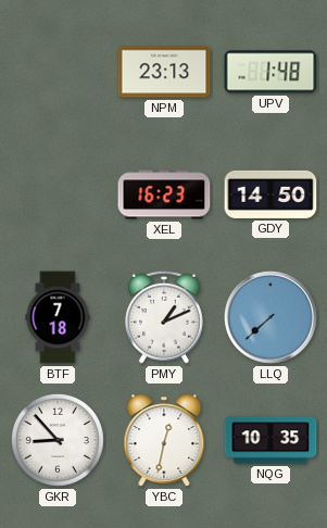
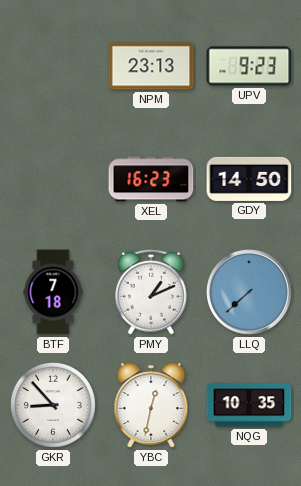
UPV: 1:48 -> 9:23
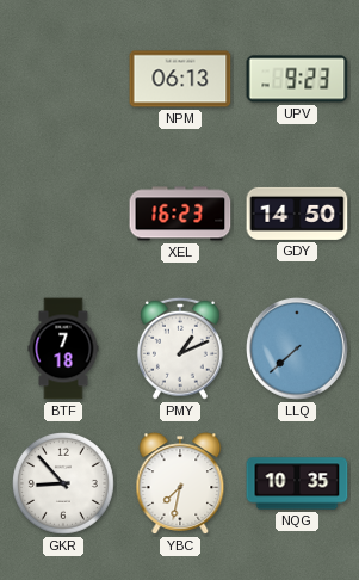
NPM: 23:13 -> 06:13
YBC: 12:32 -> 7:32
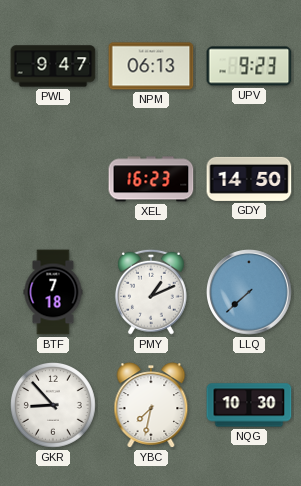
PWL: none -> 9:47
NQG: 10:35 -> 10:30
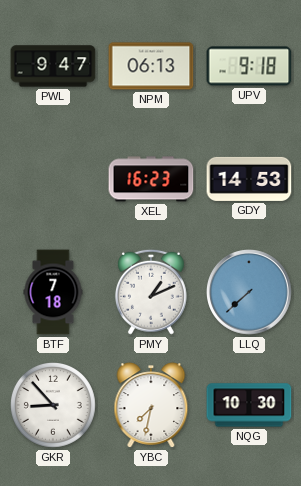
UPV: 9:23 -> 9:18
GDY: 14:50 -> 14:53
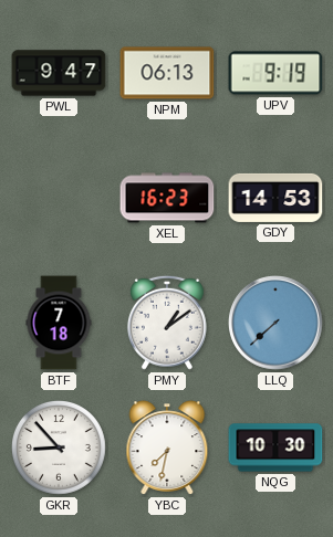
UPV: 9:18 -> 9:19
PMY: 1:11 -> 1:09
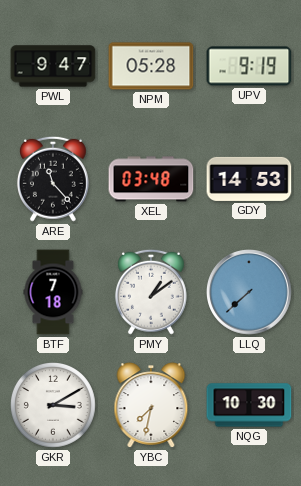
NPM: 06:13 -> 05:28
ARE: none -> 11:23
XEL: 16:23 -> 03:48
GKR: 8:53 -> 3:10
